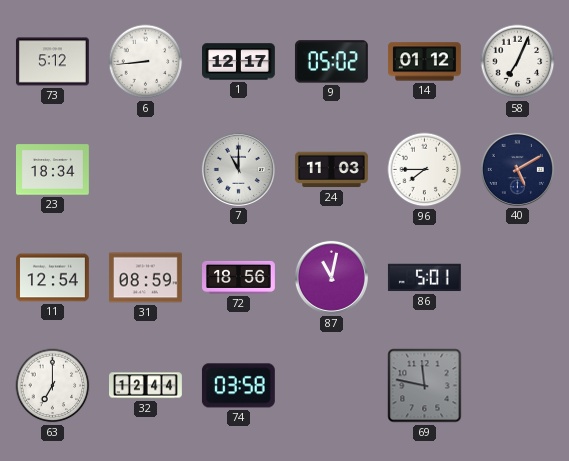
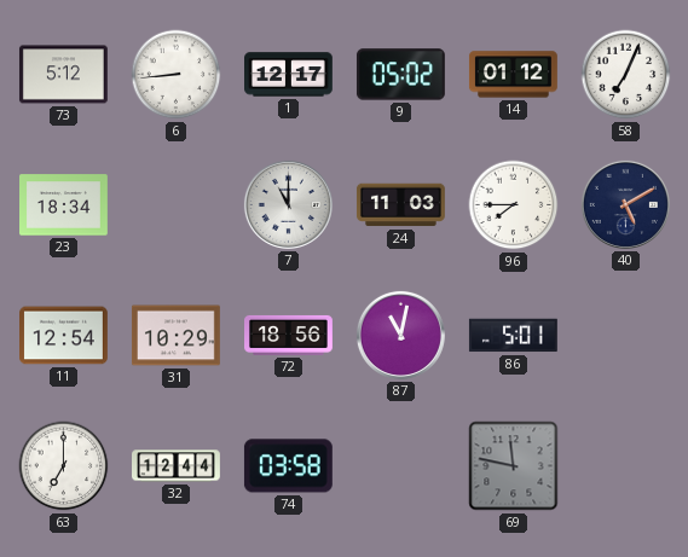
31: 08:59 -> 10:29
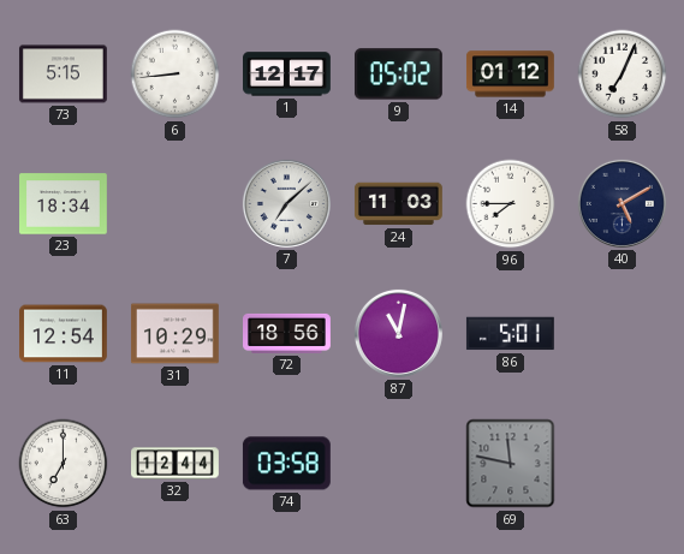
73: 5:12 -> 5:15
7: 11:00 -> 7:08
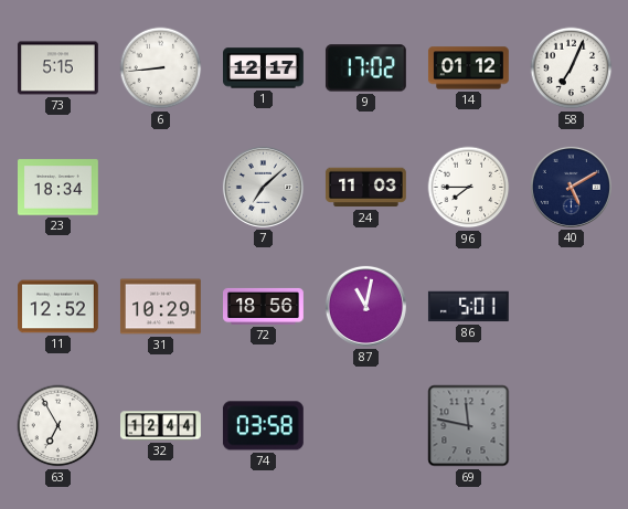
9: 05:02 -> 17:02
11: 12:54 -> 12:52
63: 7:00 -> 6:55
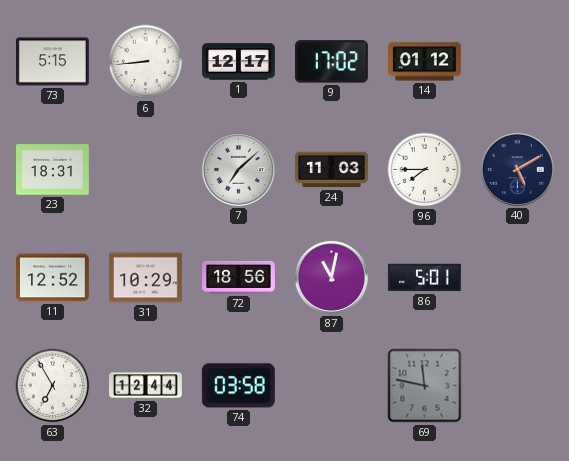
58: 7:04 -> none
23: 18:34 -> 18:31
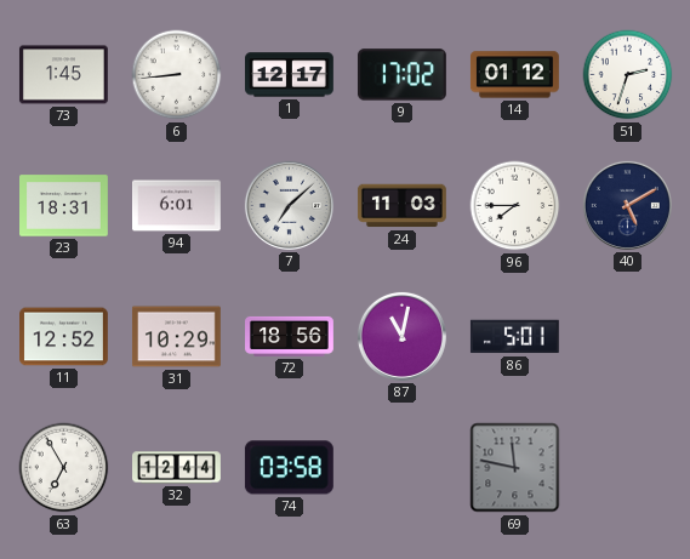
73: 5:15 -> 1:45
51: none -> 2:33
94: none -> 6:01
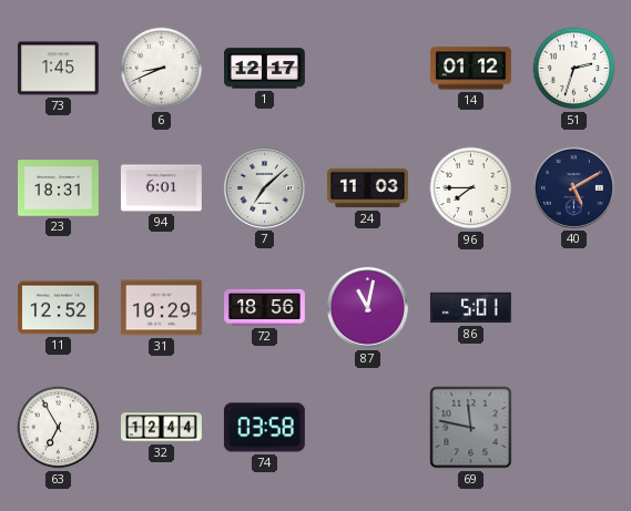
6: 8:44 -> 8:41
9: 17:02 -> none
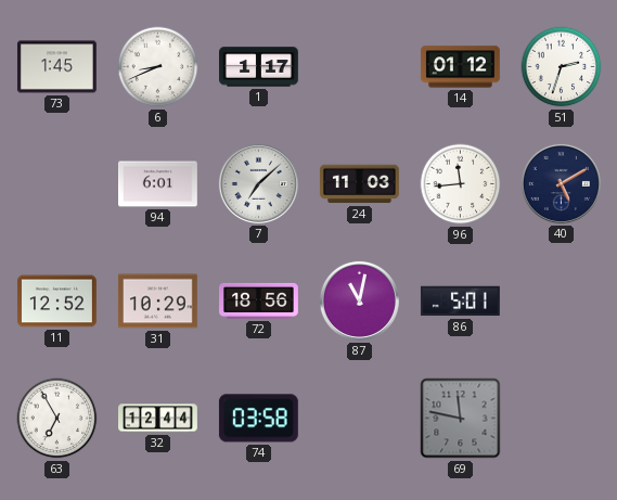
1: 12:17 -> 1:17
23: 18:31 -> none
96: 7:45 -> 11:44
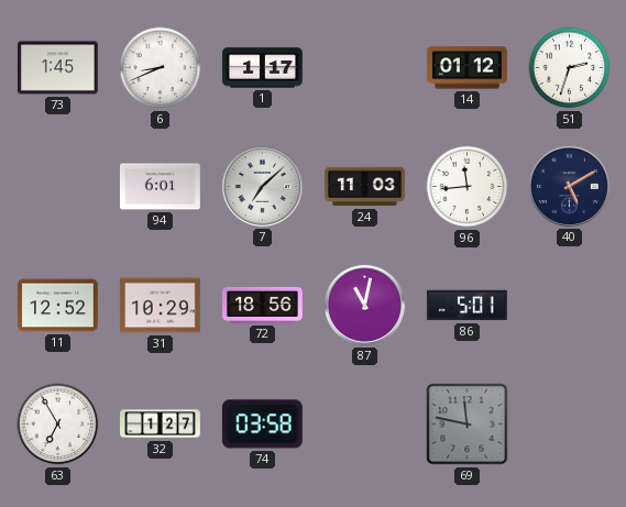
32: 12:44 -> 1:27
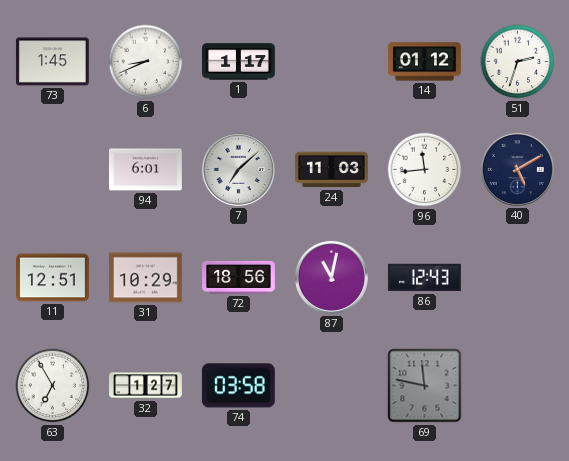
11: 12:52 -> 12:51
86: 5:01 -> 12:43
